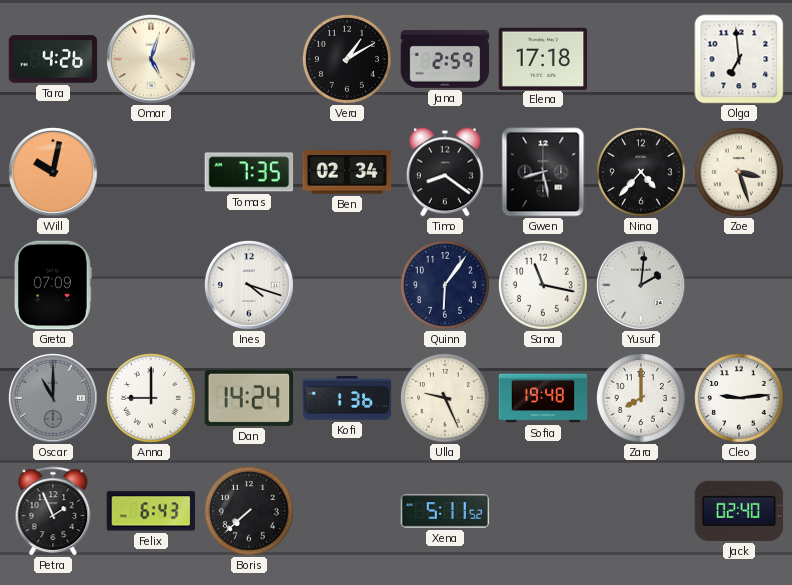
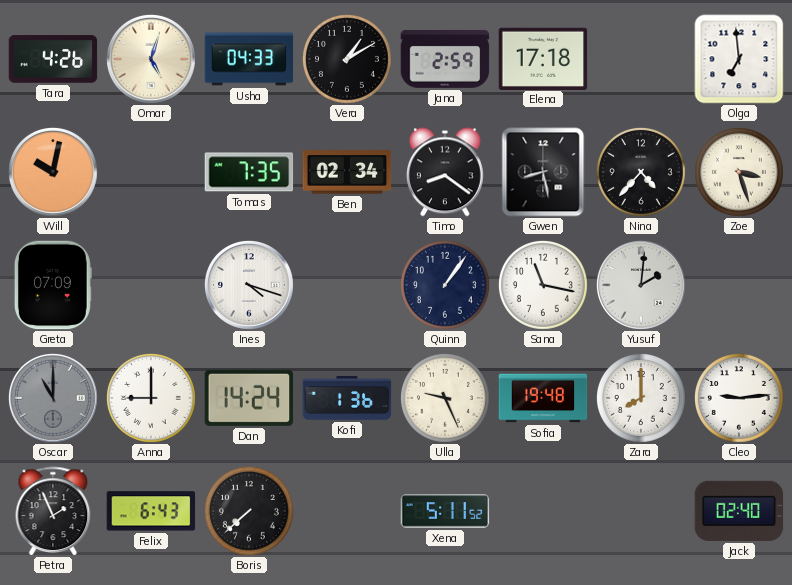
Usha: none -> 04:33
Quinn: 6:06 -> 1:06
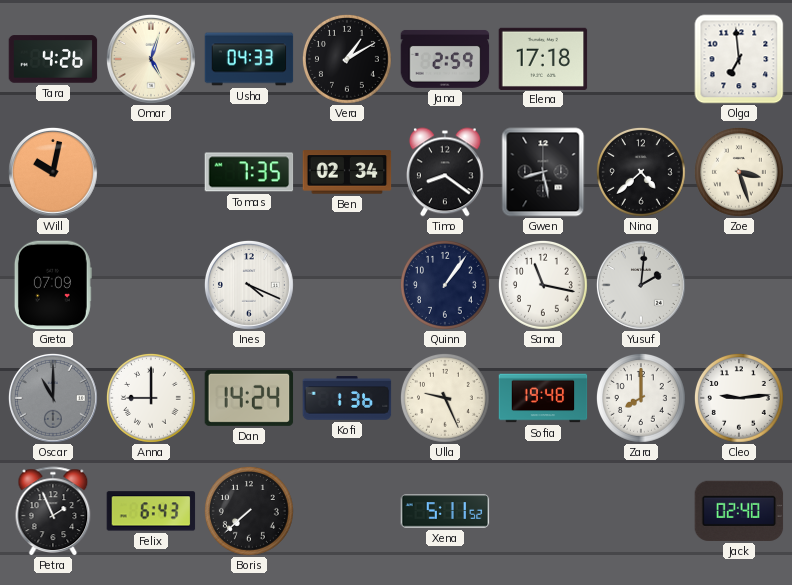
Nina: 4:37 -> 4:38
Ines: 4:18 -> 4:19
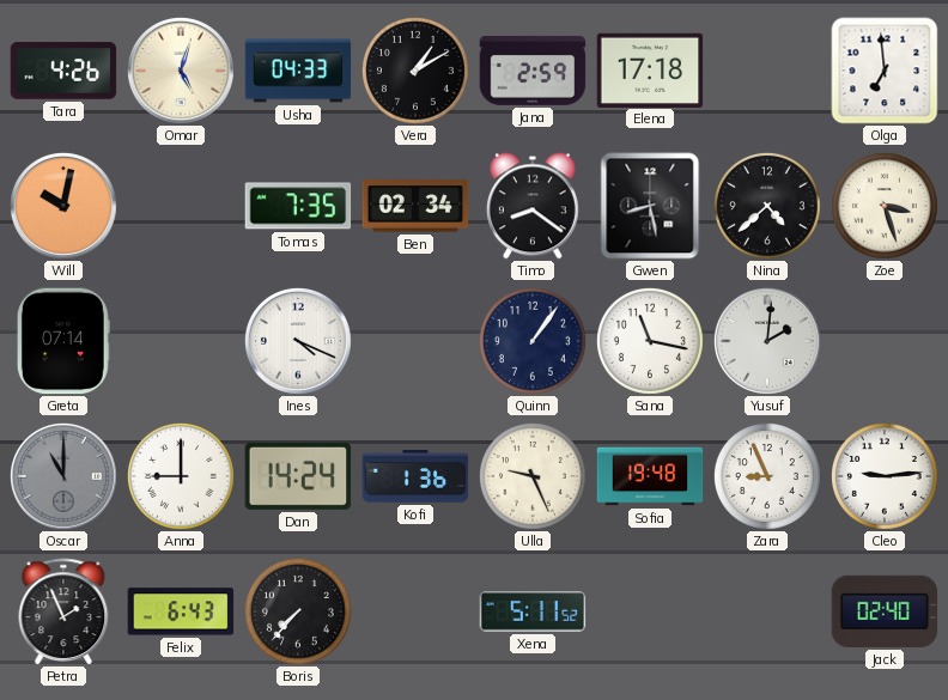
Greta: 07:09 -> 07:14
Zara: 8:00 -> 8:56
Boris: 7:38 -> 7:37
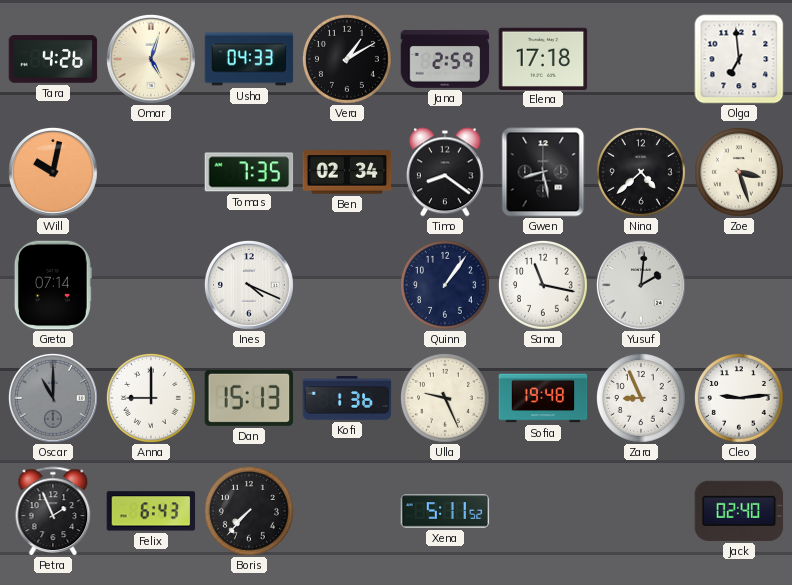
Dan: 14:24 -> 15:13
